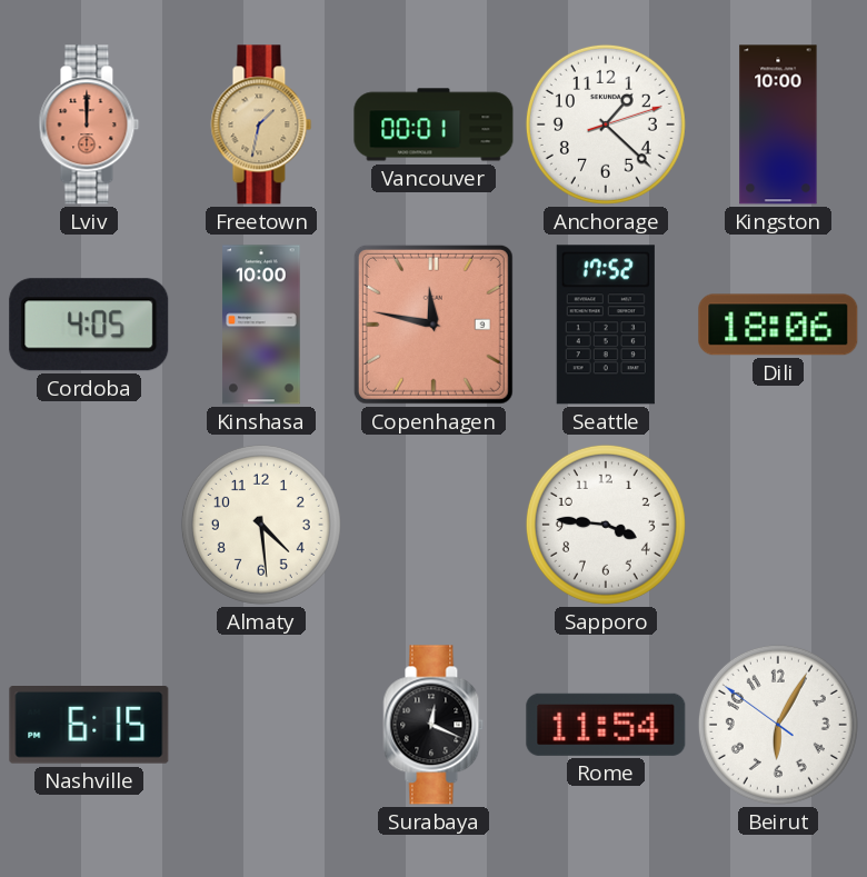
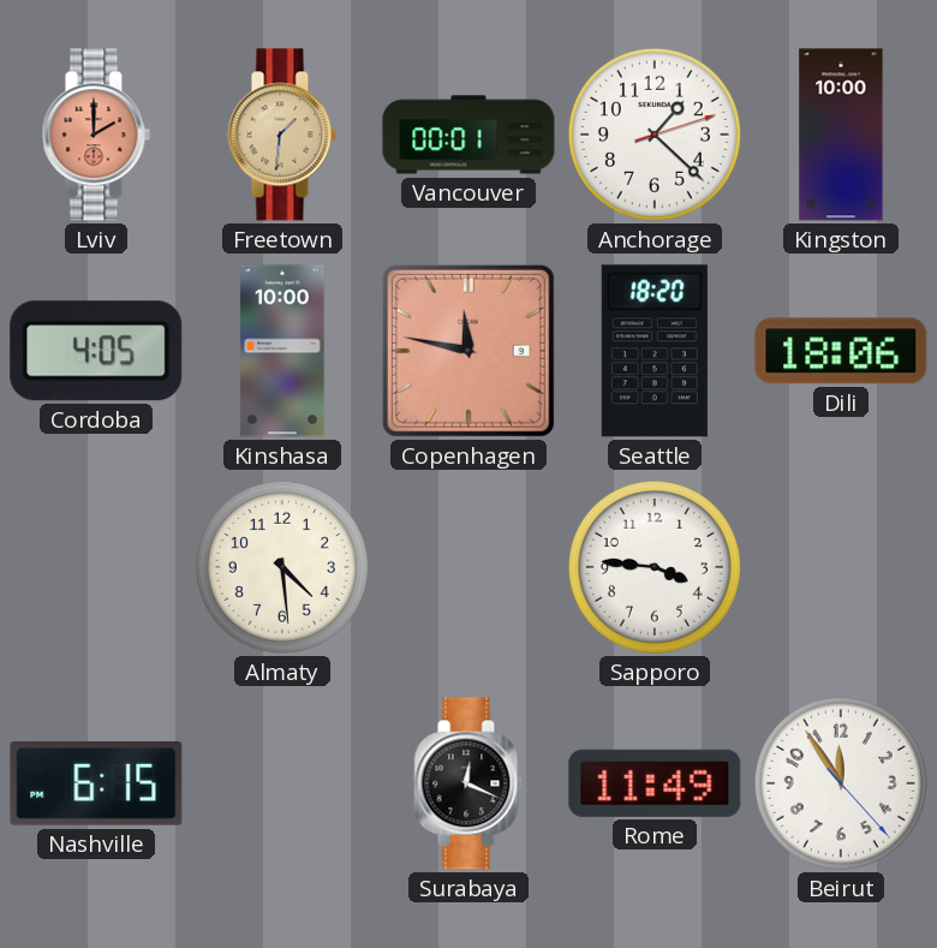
Lviv: 12:00 -> 2:00
Freetown: 1:32 -> 1:31
Seattle: 17:52 -> 18:20
Rome: 11:54 -> 11:49
Beirut: 6:04 -> 11:54
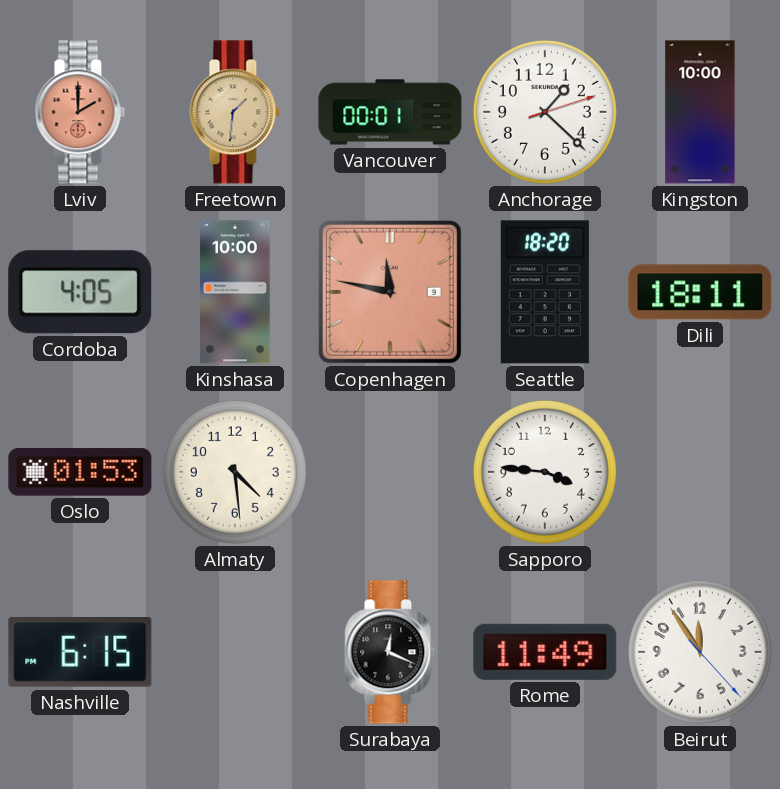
Dili: 18:06 -> 18:11
Oslo: none -> 01:53
